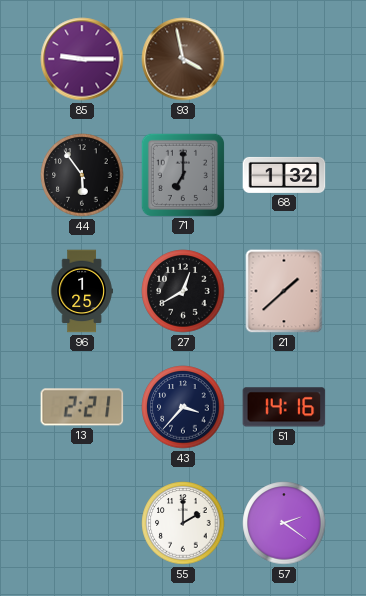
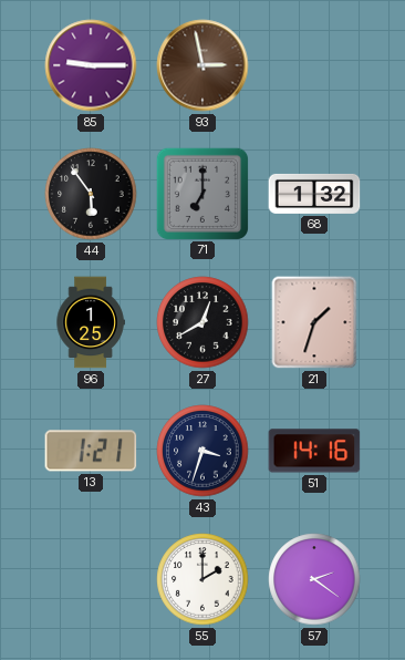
93: 3:58 -> 2:58
21: 1:38 -> 1:33
13: 2:21 -> 1:21
43: 3:37 -> 3:33
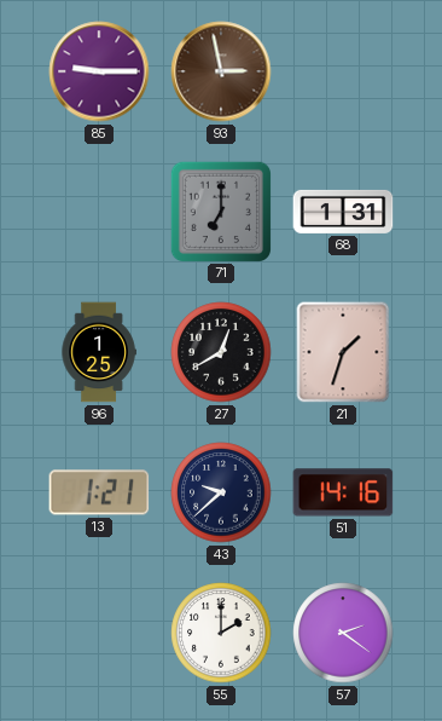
44: 5:54 -> none
68: 1:32 -> 1:31
43: 3:33 -> 9:38
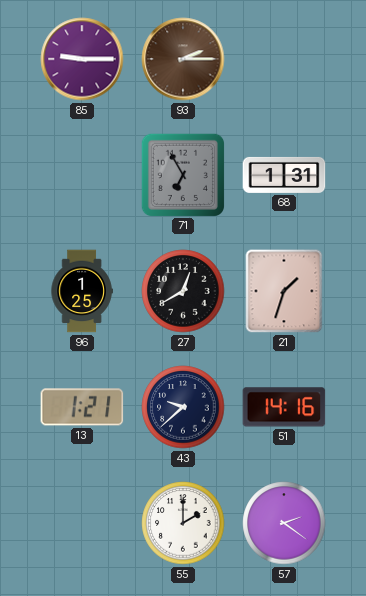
93: 2:58 -> 2:15
71: 7:00 -> 6:55
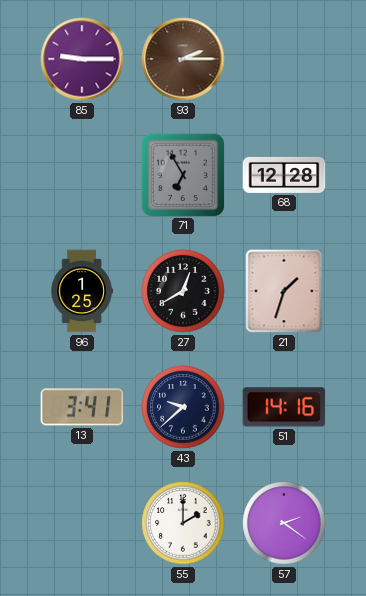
68: 1:31 -> 12:28
13: 1:21 -> 3:41
